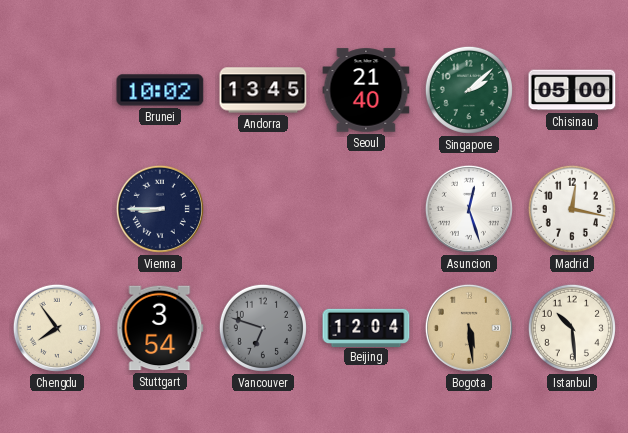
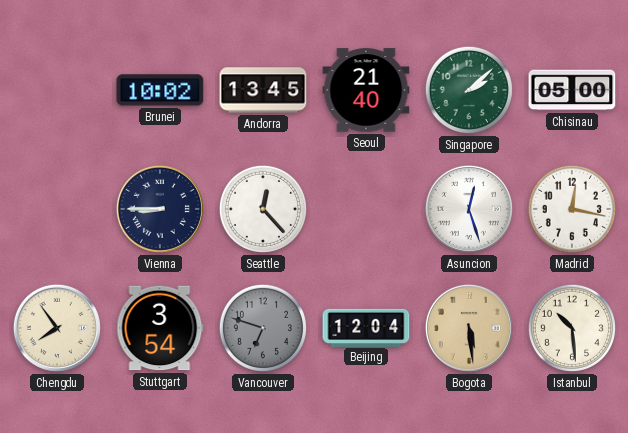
Seattle: none -> 12:23
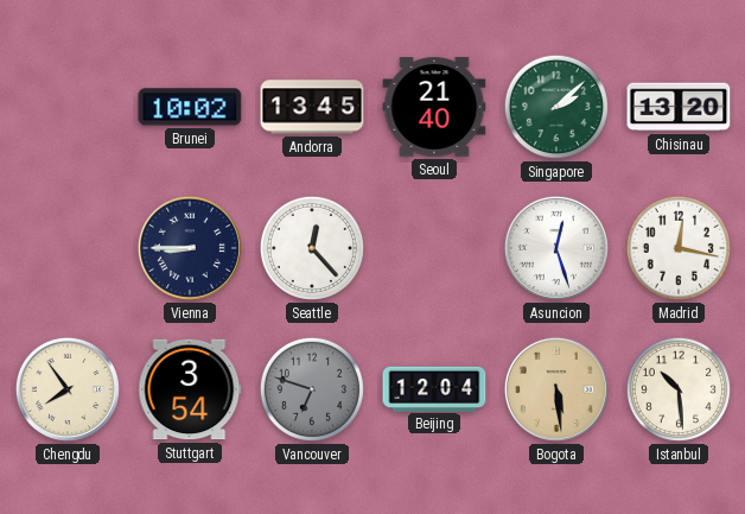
Chisinau: 05:00 -> 13:20
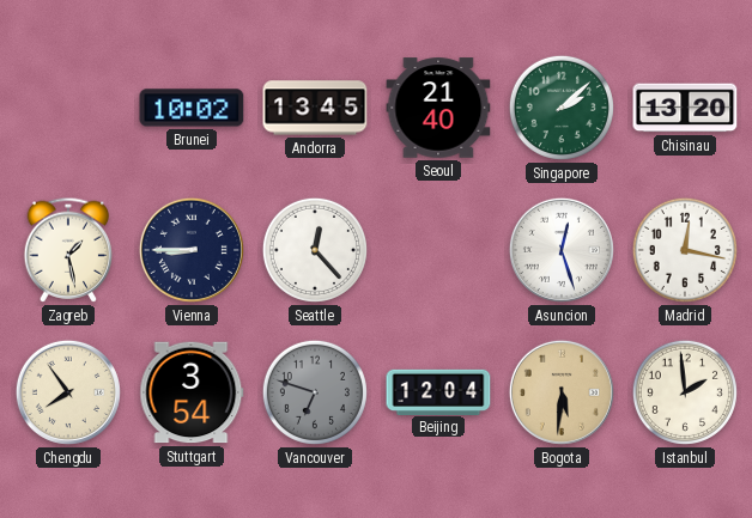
Zagreb: none -> 1:28
Bogota: 5:29 -> 5:31
Istanbul: 10:29 -> 1:59
